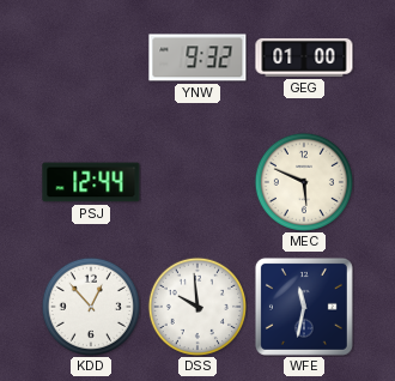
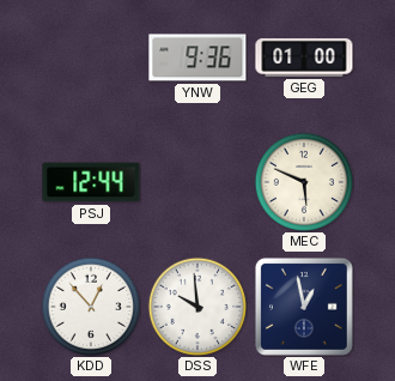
YNW: 9:32 -> 9:36
WFE: 11:32 -> 12:58
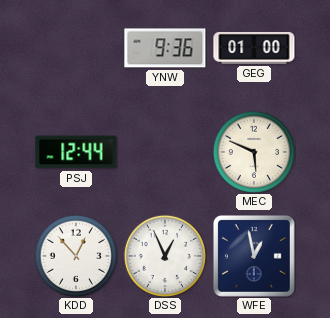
DSS: 9:59 -> 12:56
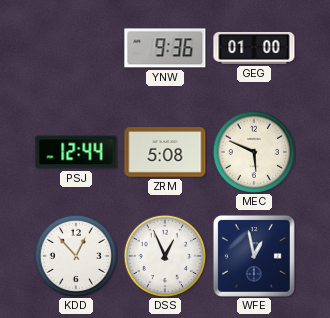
ZRM: none -> 5:08
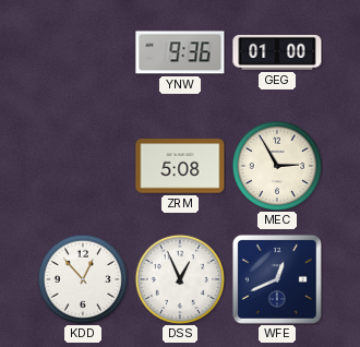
PSJ: 12:44 -> none
MEC: 5:49 -> 2:55
WFE: 12:58 -> 12:41
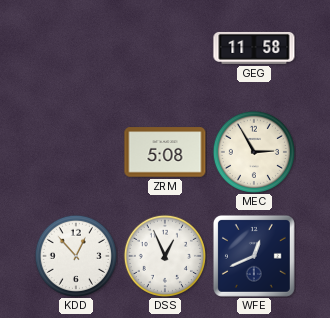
YNW: 9:36 -> none
GEG: 01:00 -> 11:58
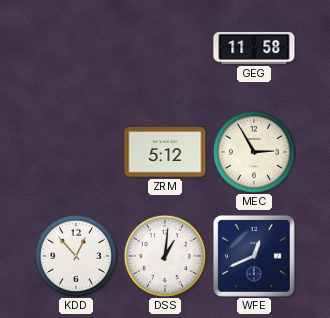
ZRM: 5:08 -> 5:12
DSS: 12:56 -> 1:01
